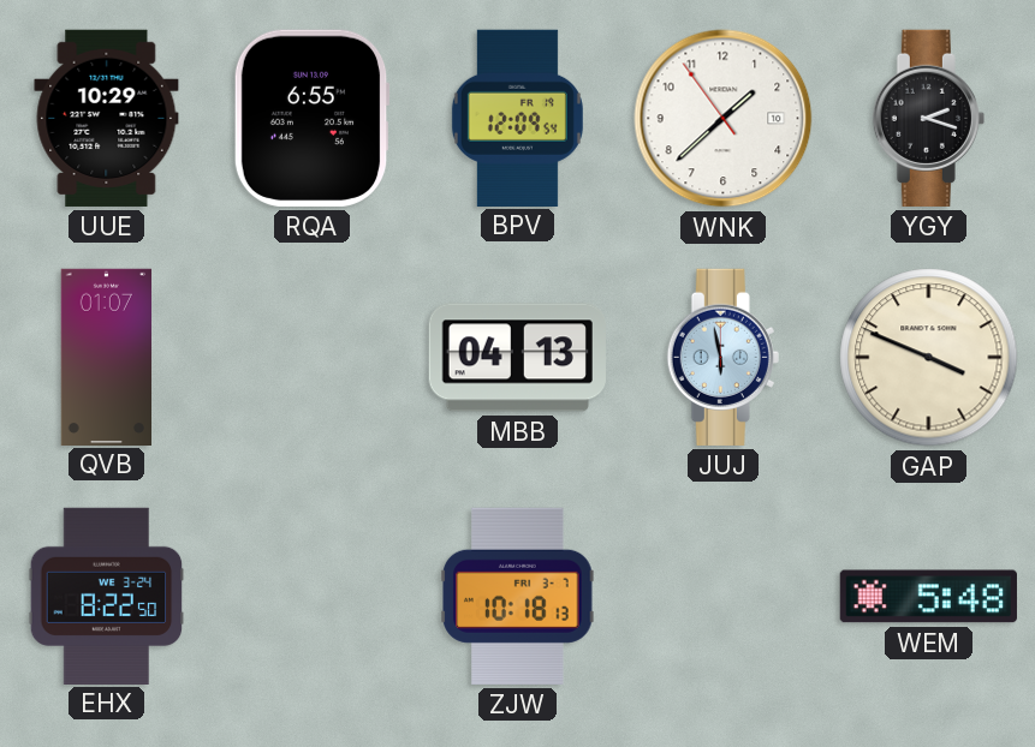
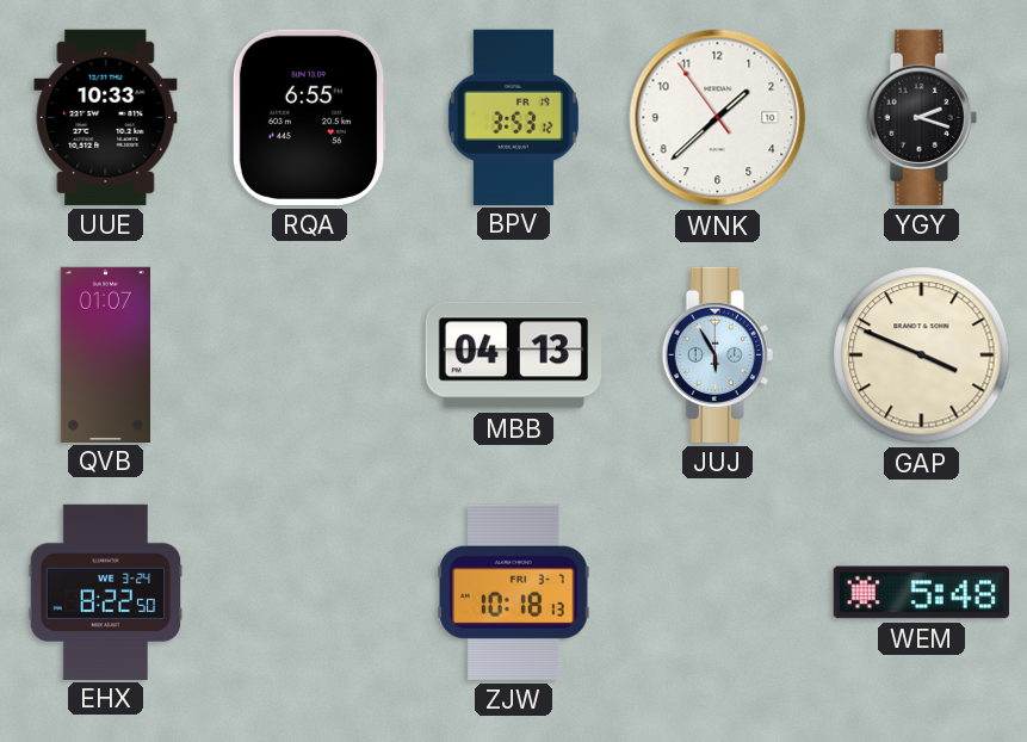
UUE: 10:29 -> 10:33
BPV: 12:09 -> 3:53
JUJ: 5:58 -> 5:55
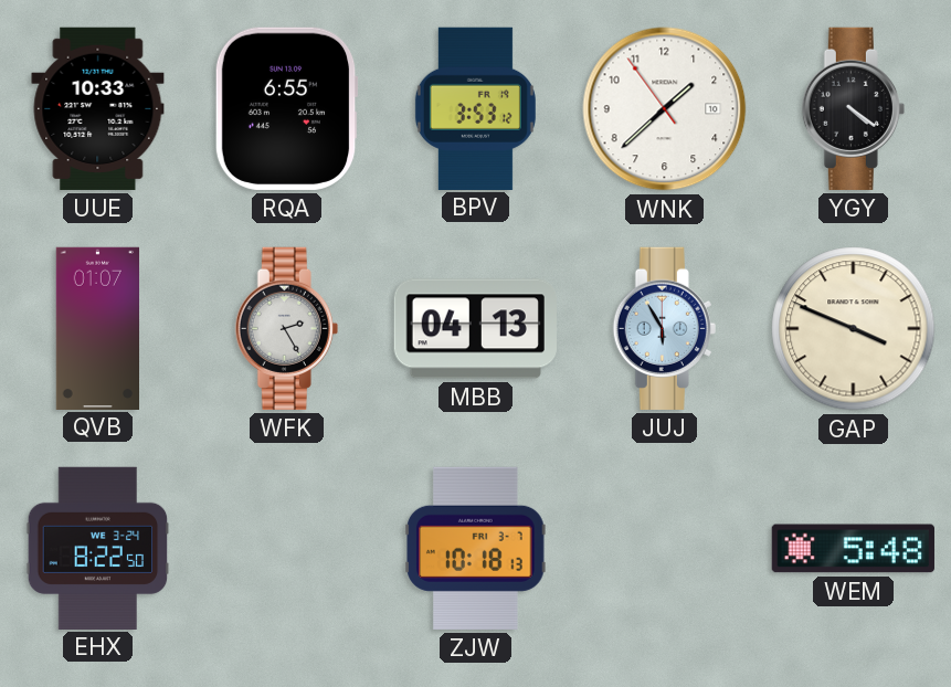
YGY: 2:18 -> 4:21
WFK: none -> 2:25
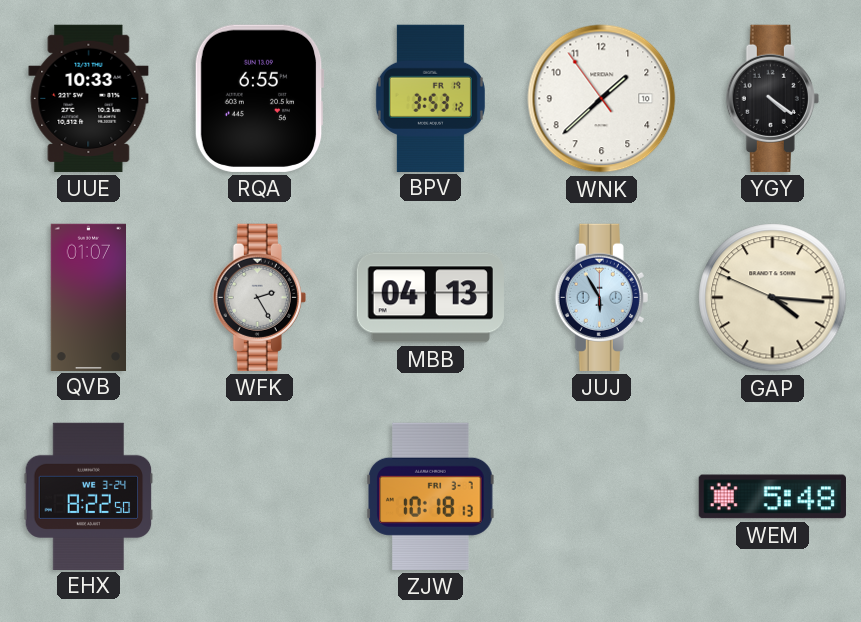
GAP: 3:48 -> 4:15
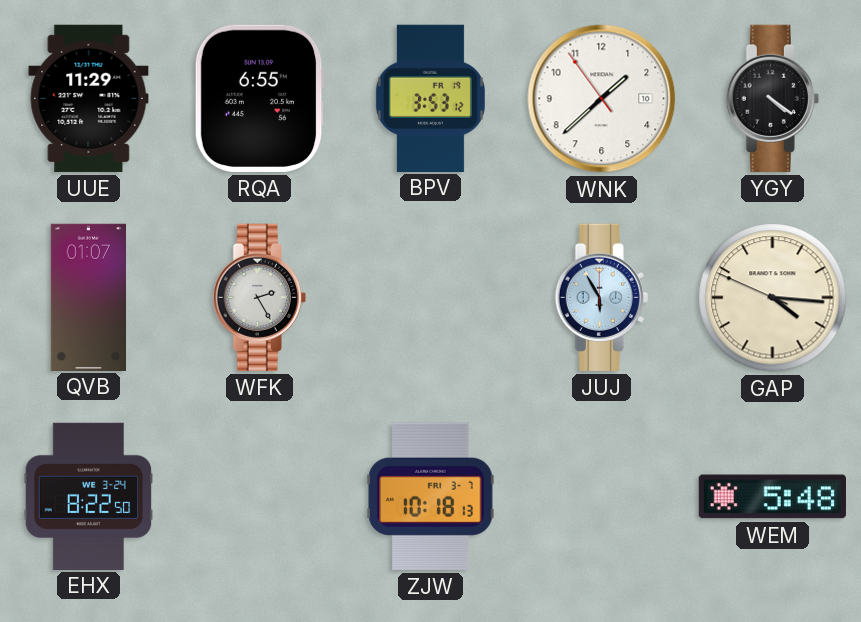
UUE: 10:33 -> 11:29
MBB: 04:13 -> none
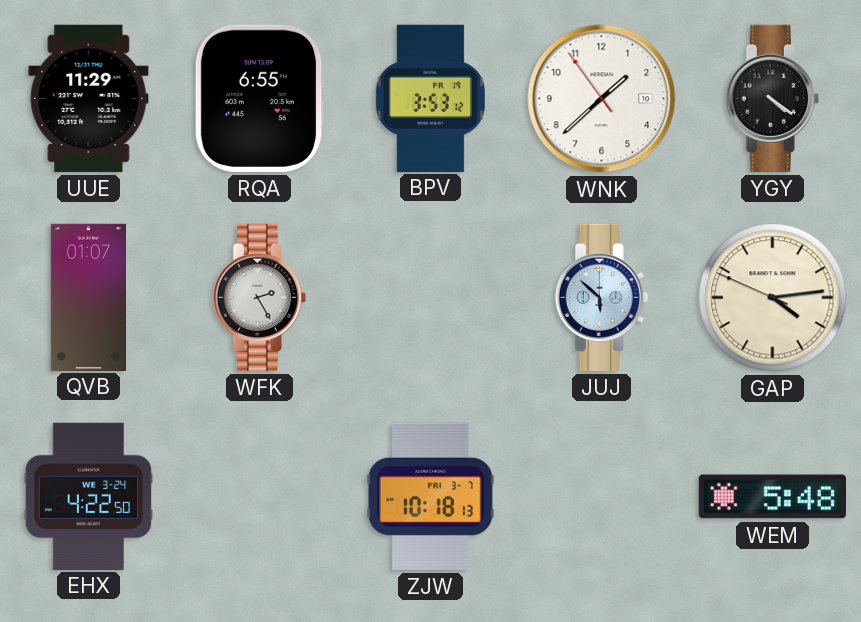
JUJ: 5:55 -> 5:52
GAP: 4:15 -> 4:13
EHX: 8:22 -> 4:22
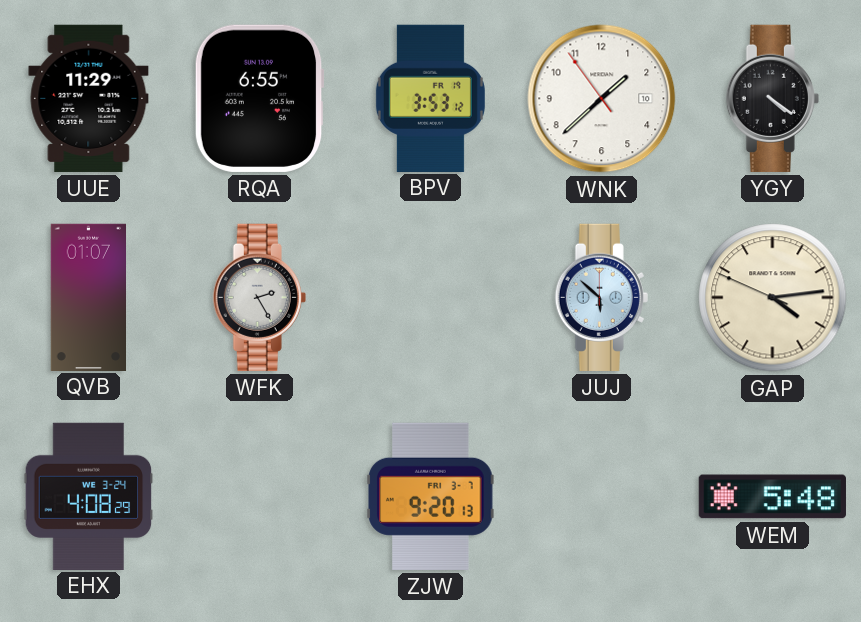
EHX: 4:22 -> 4:08
ZJW: 10:18 -> 9:20
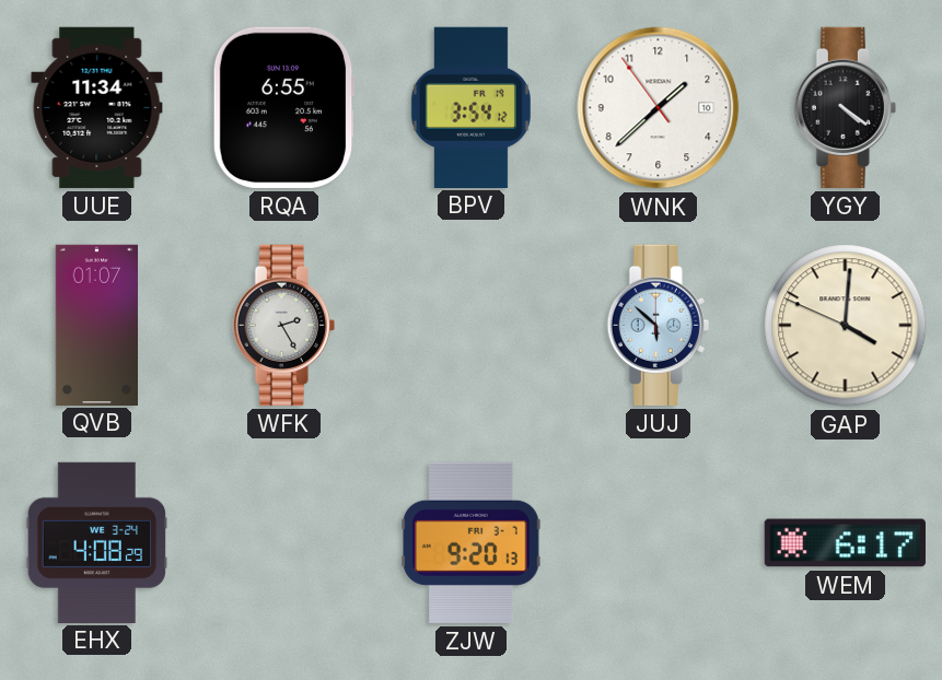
UUE: 11:29 -> 11:34
BPV: 3:53 -> 3:54
GAP: 4:13 -> 4:00
WEM: 5:48 -> 6:17
